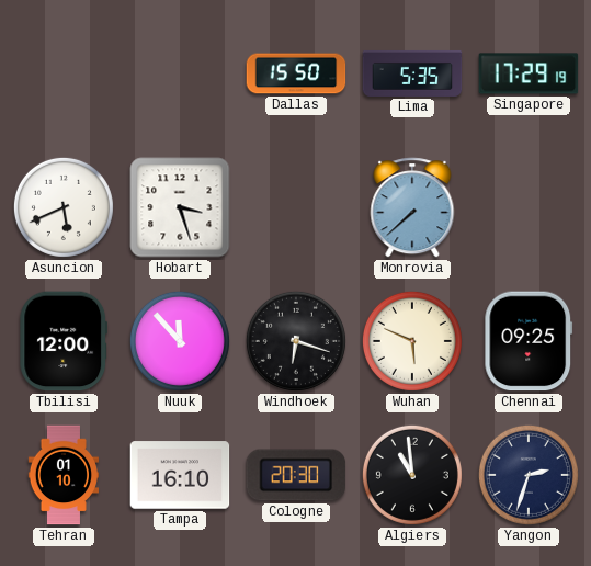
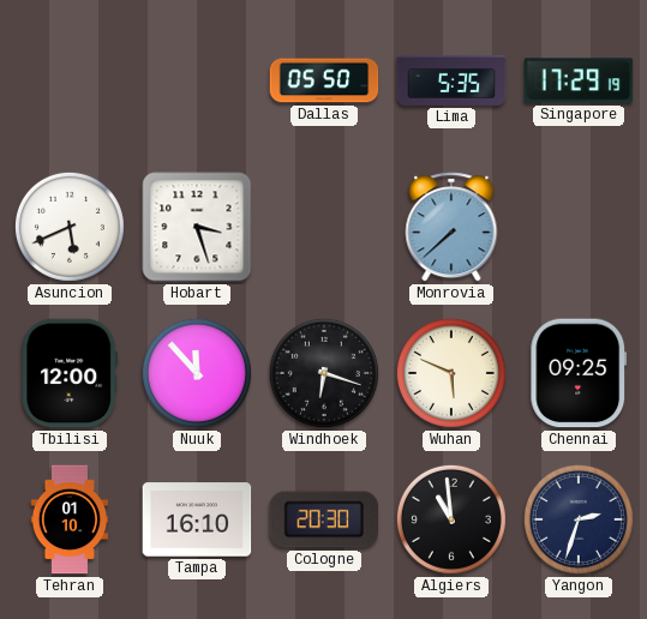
Dallas: 15:50 -> 05:50
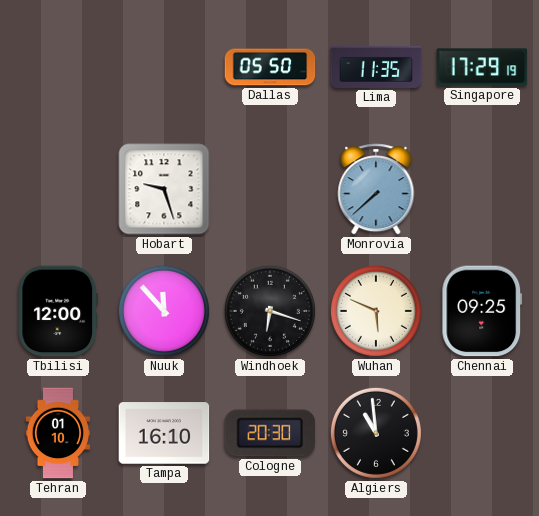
Lima: 5:35 -> 11:35
Asuncion: 5:41 -> none
Hobart: 3:27 -> 9:27
Yangon: 2:33 -> none
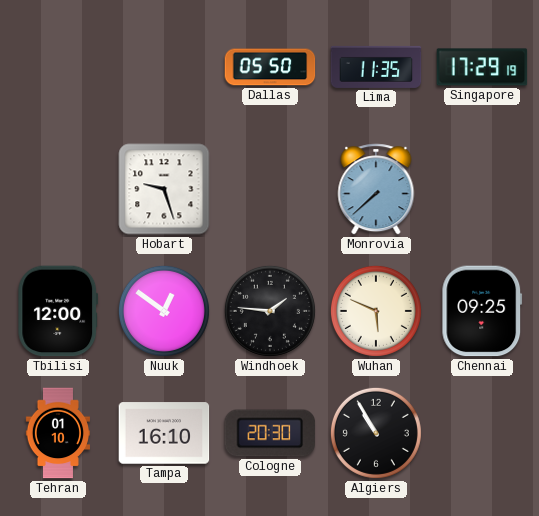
Nuuk: 11:53 -> 12:51
Windhoek: 6:18 -> 1:46
Algiers: 10:59 -> 10:55
